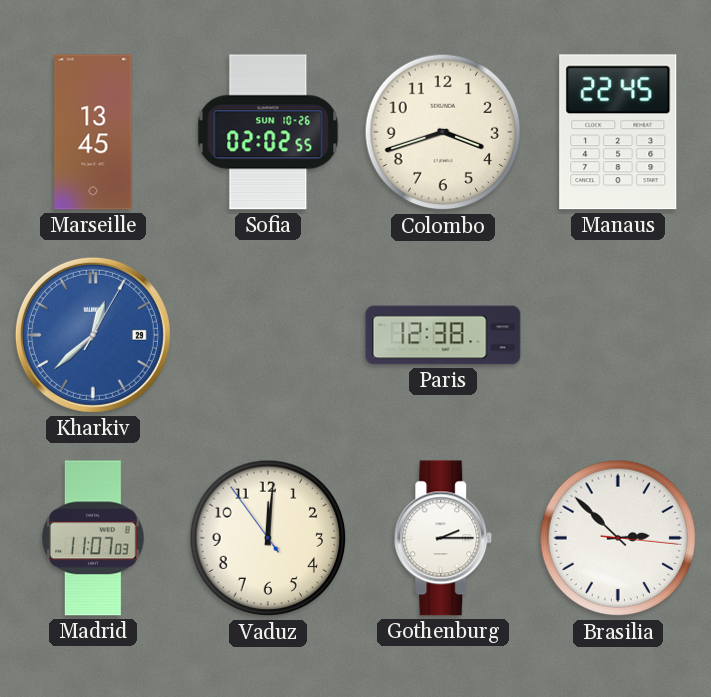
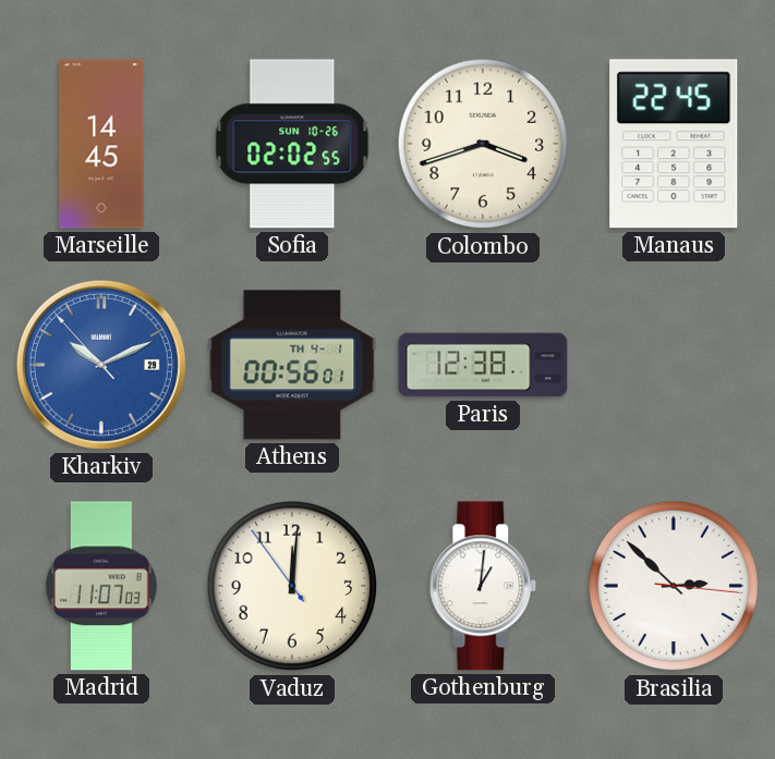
Marseille: 13:45 -> 14:45
Kharkiv: 12:38 -> 10:10
Athens: none -> 00:56
Gothenburg: 2:15 -> 1:01
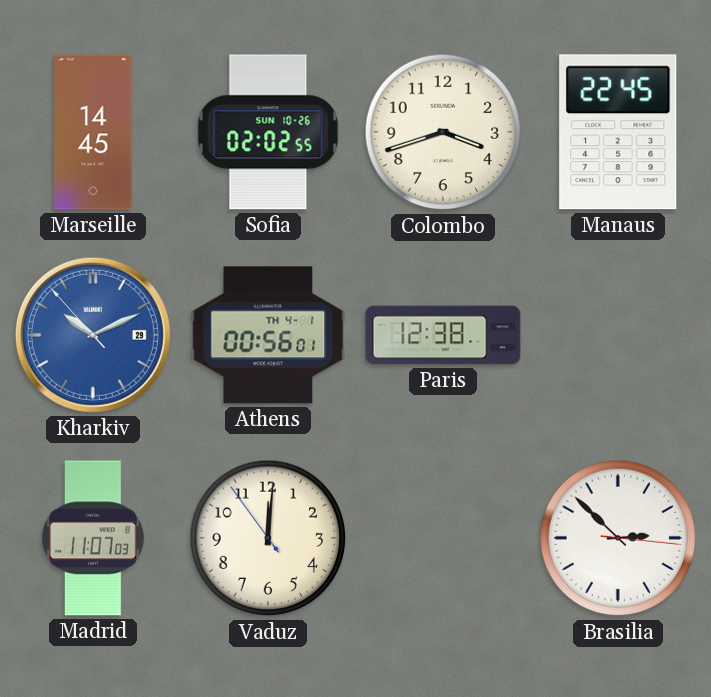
Gothenburg: 1:01 -> none
